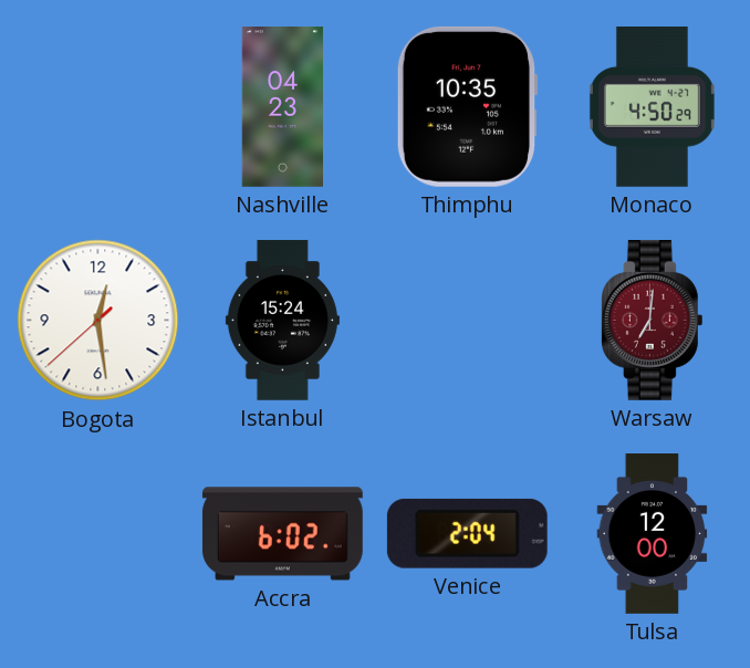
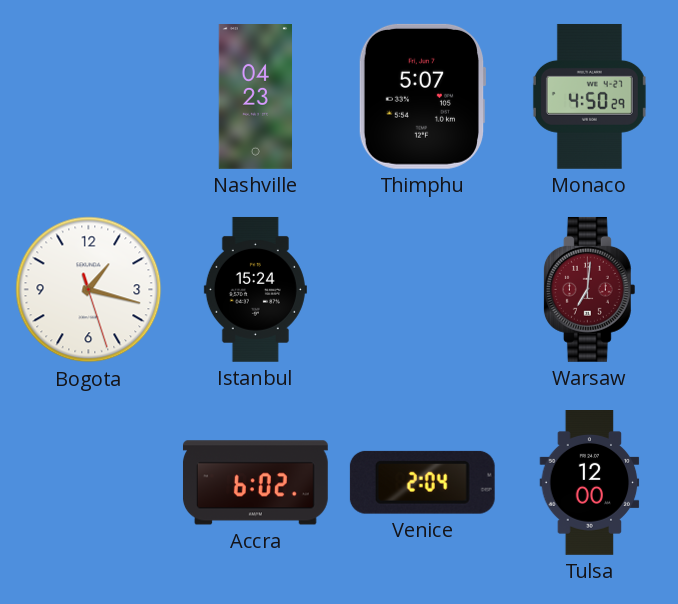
Thimphu: 10:35 -> 5:07
Bogota: 12:28 -> 1:17
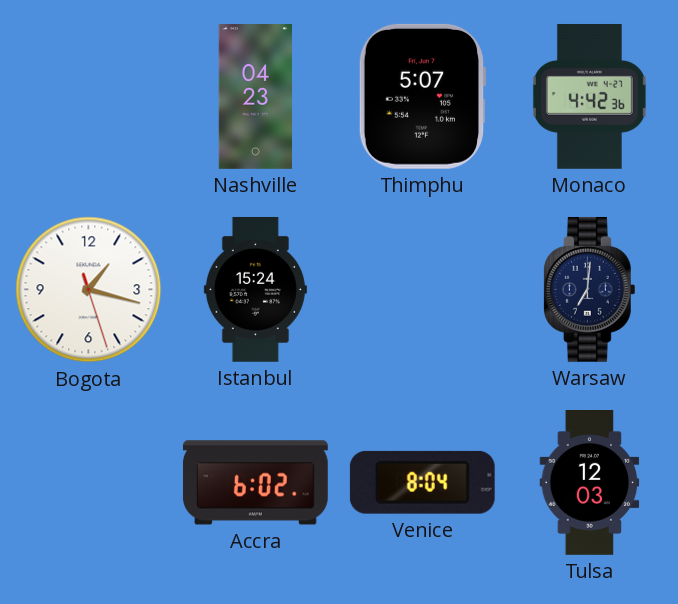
Monaco: 4:50 -> 4:42
Warsaw dial: burgundy -> navy
Venice: 2:04 -> 8:04
Tulsa: 12:00 -> 12:03
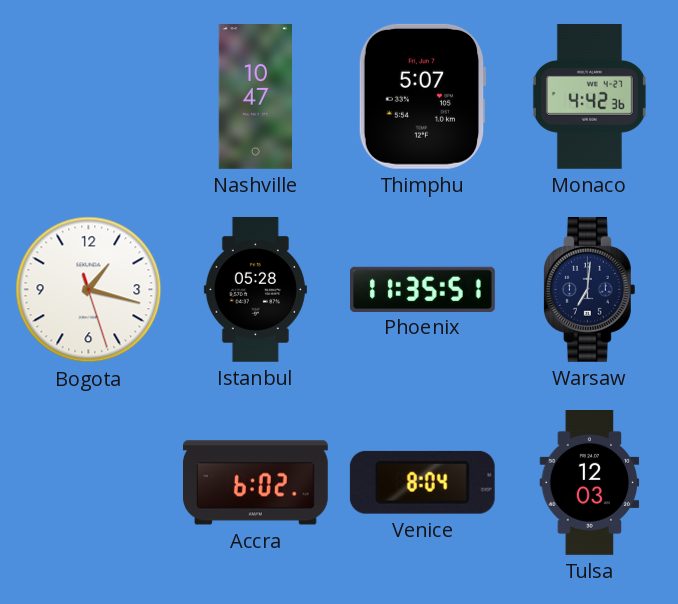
Nashville: 04:23 -> 10:47
Istanbul: 15:24 -> 05:28
Phoenix: none -> 11:35
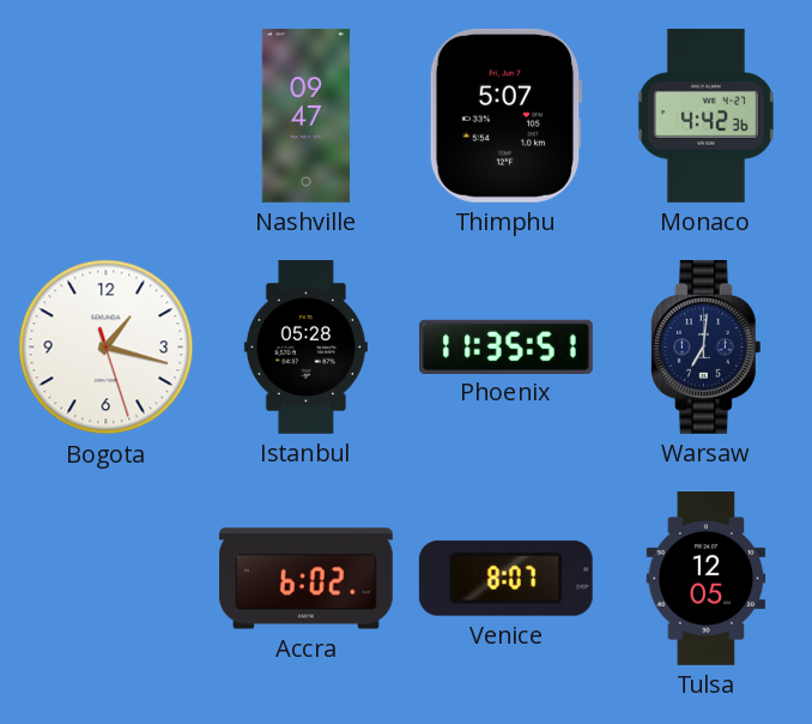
Nashville: 10:47 -> 09:47
Venice: 8:04 -> 8:07
Tulsa: 12:03 -> 12:05
